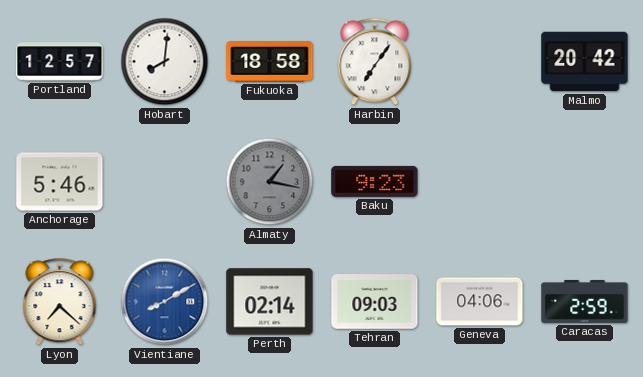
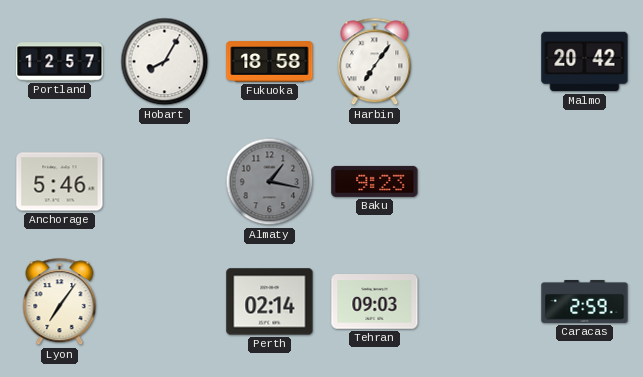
Hobart: 8:01 -> 8:05
Lyon: 7:22 -> 7:06
Vientiane: 8:10 -> none
Geneva: 04:06 -> none
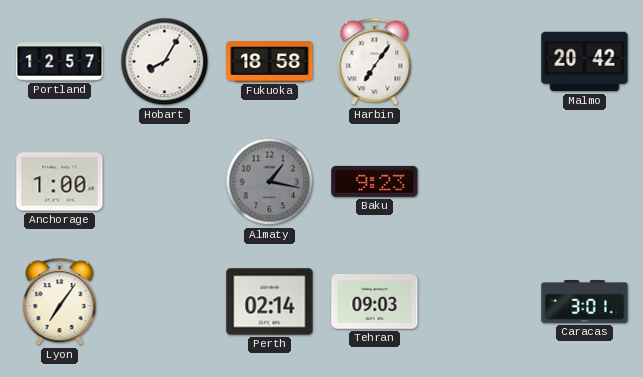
Anchorage: 5:46 -> 1:00
Caracas: 2:59 -> 3:01
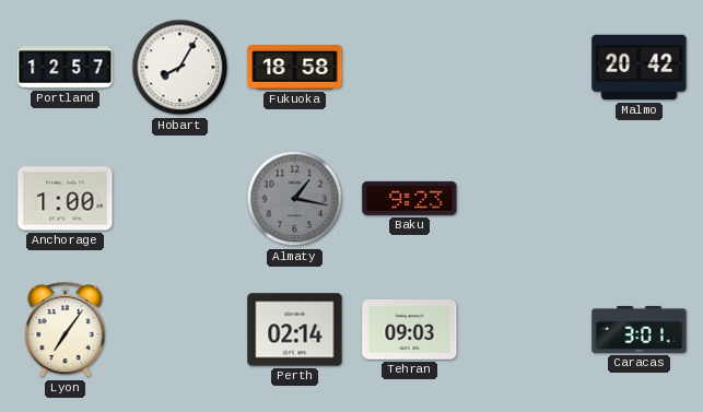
Harbin: 7:06 -> none
